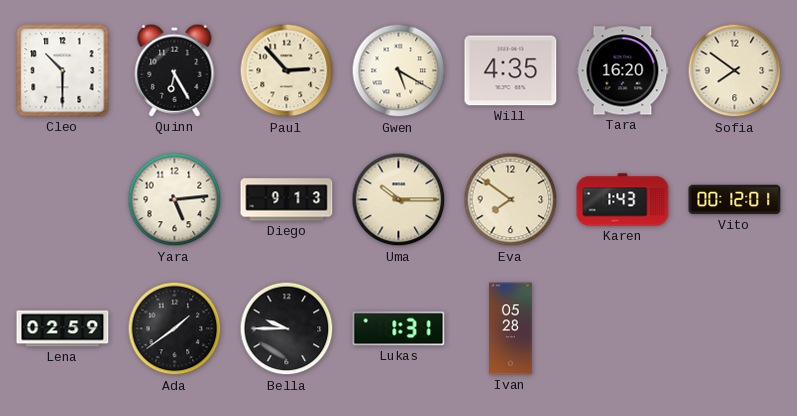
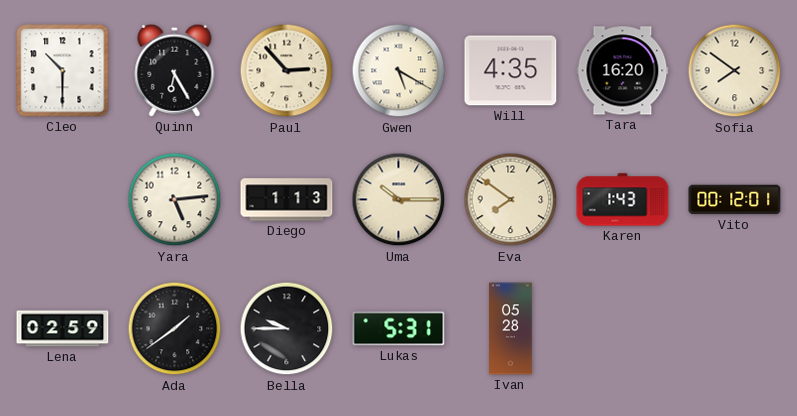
Diego: 9:13 -> 1:13
Lukas: 1:31 -> 5:31
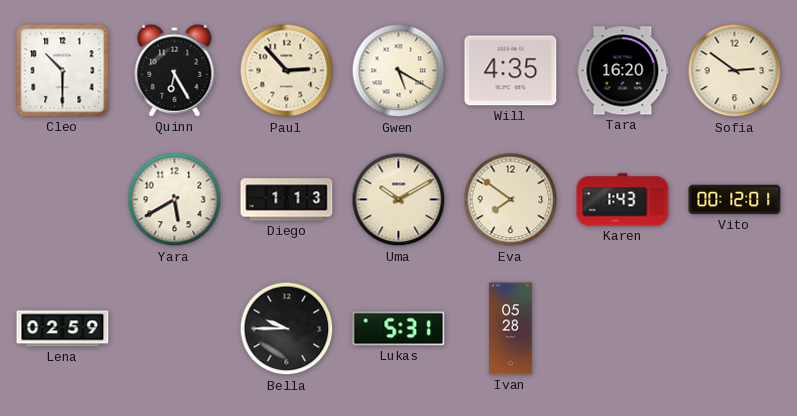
Sofia: 7:51 -> 2:51
Yara: 5:14 -> 5:40
Uma: 10:15 -> 10:10
Ada: 1:39 -> none
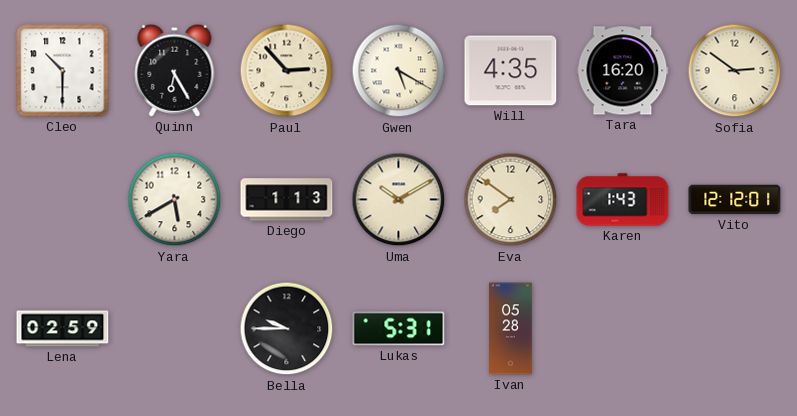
Vito: 00:12 -> 12:12
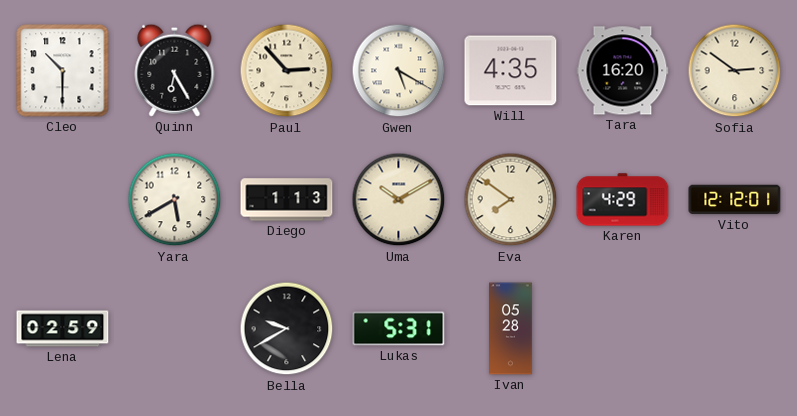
Karen: 1:43 -> 4:29
Bella: 9:45 -> 9:40
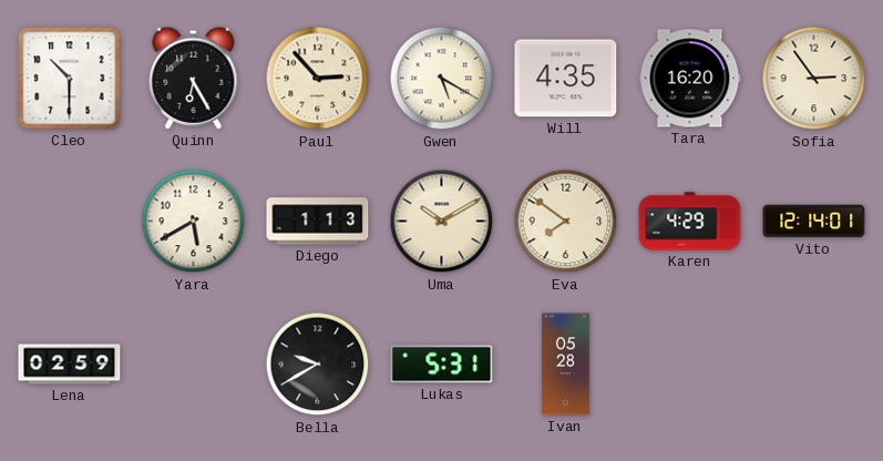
Sofia: 2:51 -> 2:54
Vito: 12:12 -> 12:14
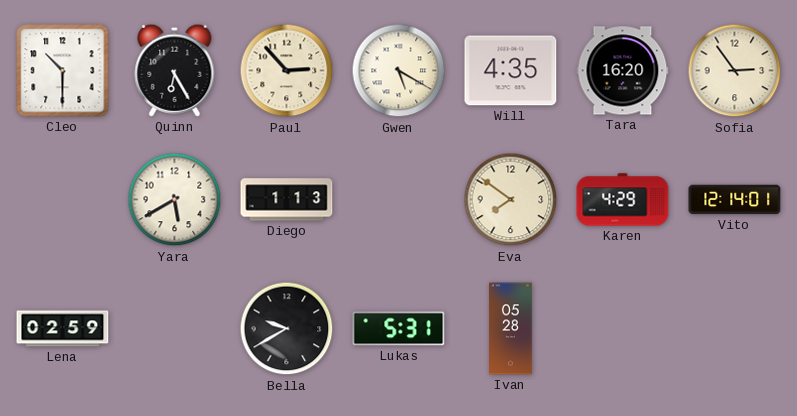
Uma: 10:10 -> none
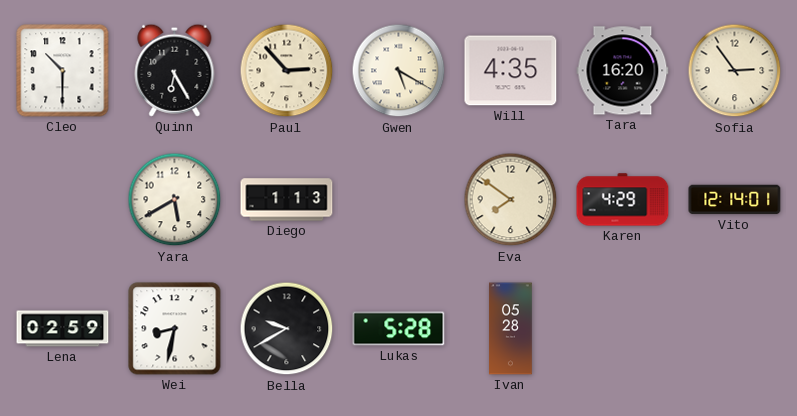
Wei: none -> 8:32
Lukas: 5:31 -> 5:28
